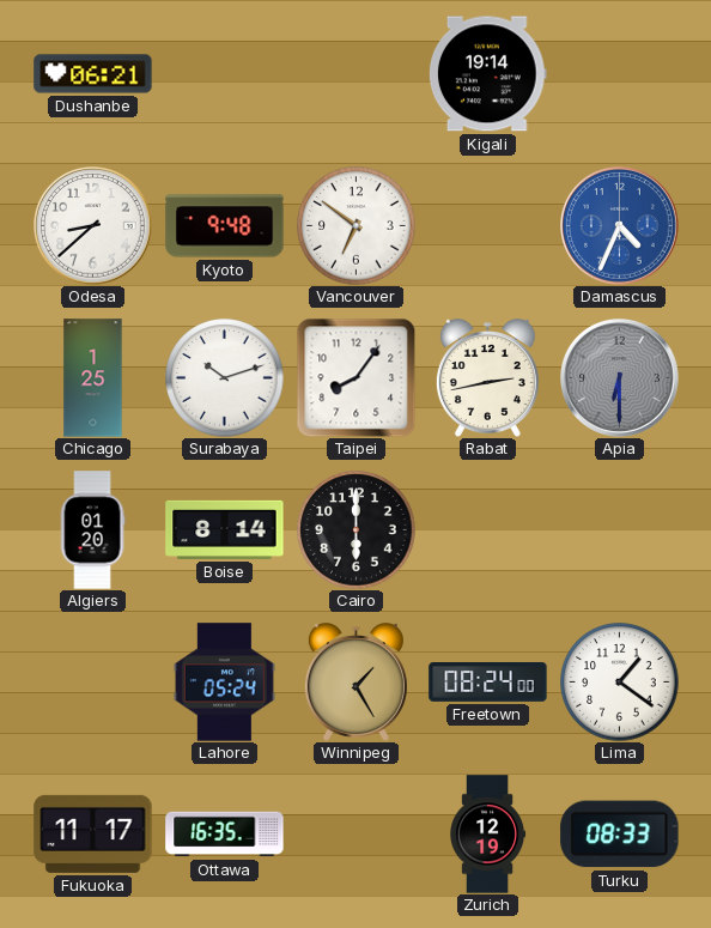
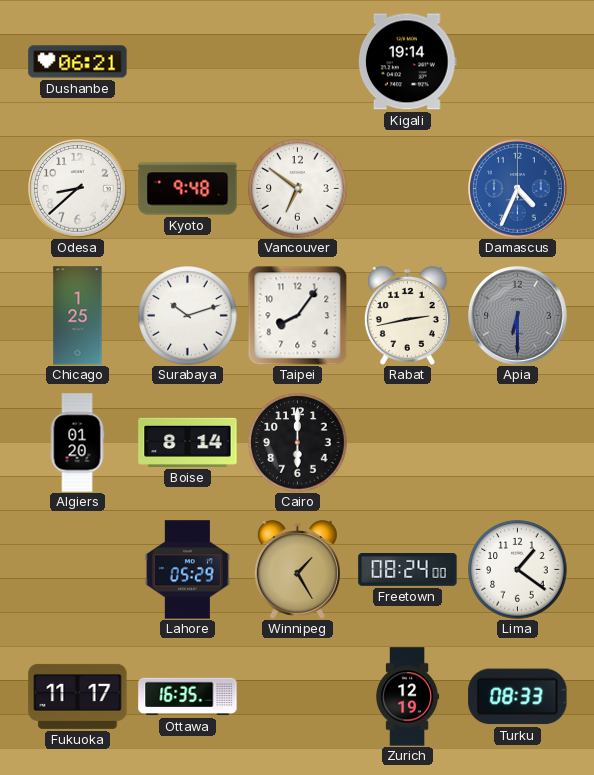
Lahore: 05:24 -> 05:29
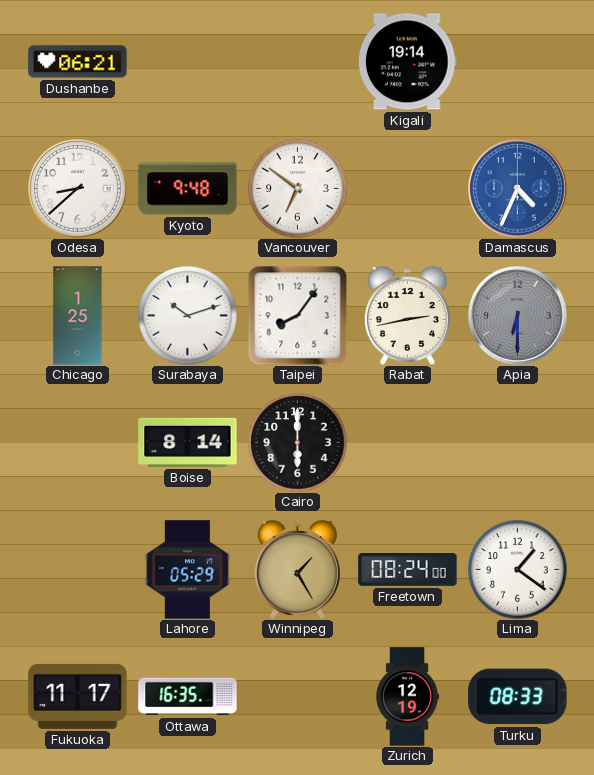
Algiers: 01:20 -> none
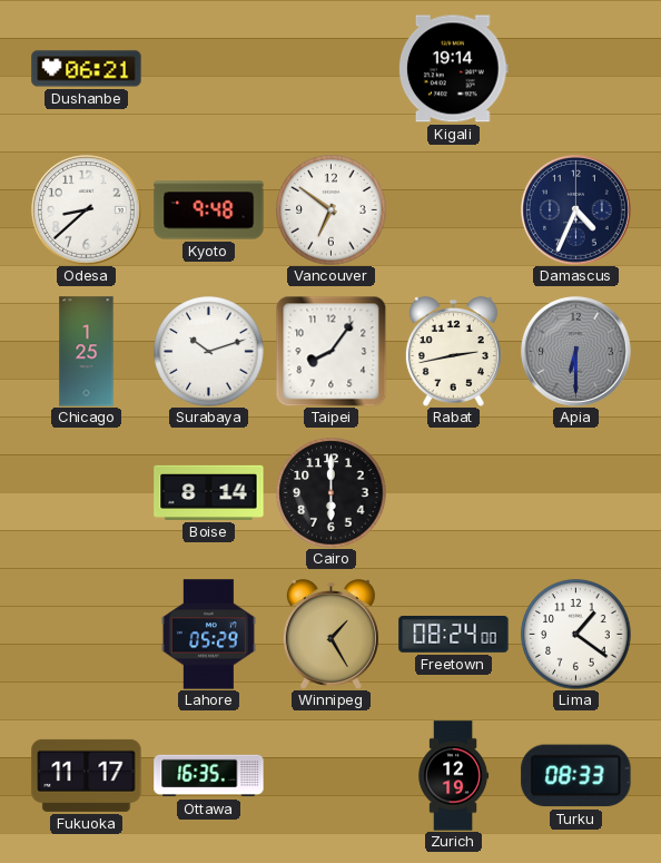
Damascus dial: blue -> navy
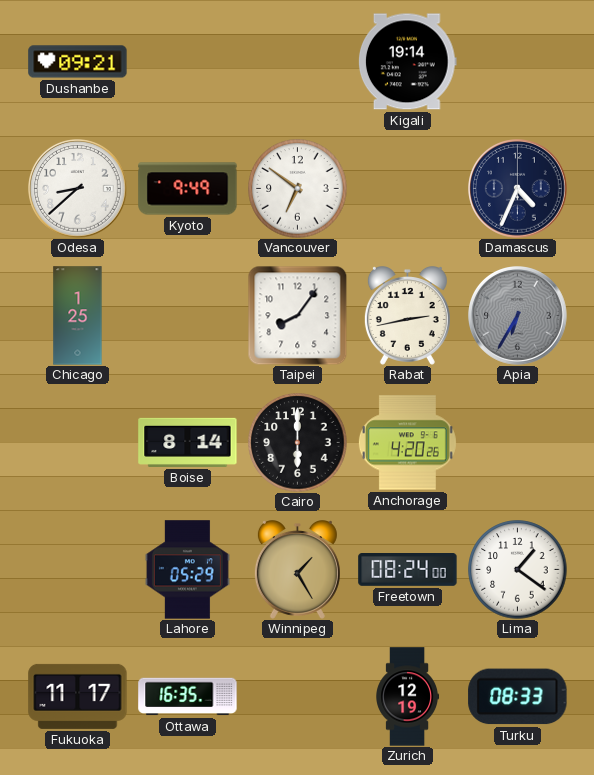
Dushanbe: 06:21 -> 09:21
Kyoto: 9:48 -> 9:49
Surabaya: 10:12 -> none
Apia: 6:30 -> 6:35
Anchorage: none -> 4:20
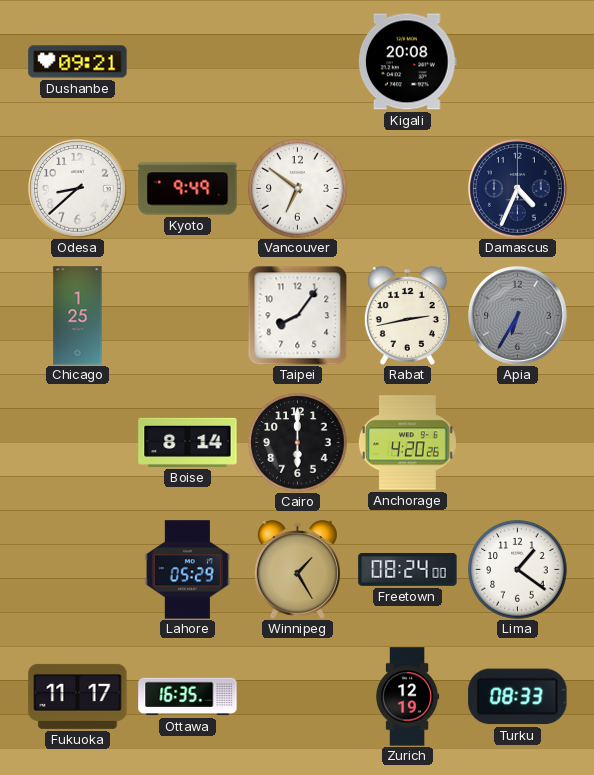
Kigali: 19:14 -> 20:08
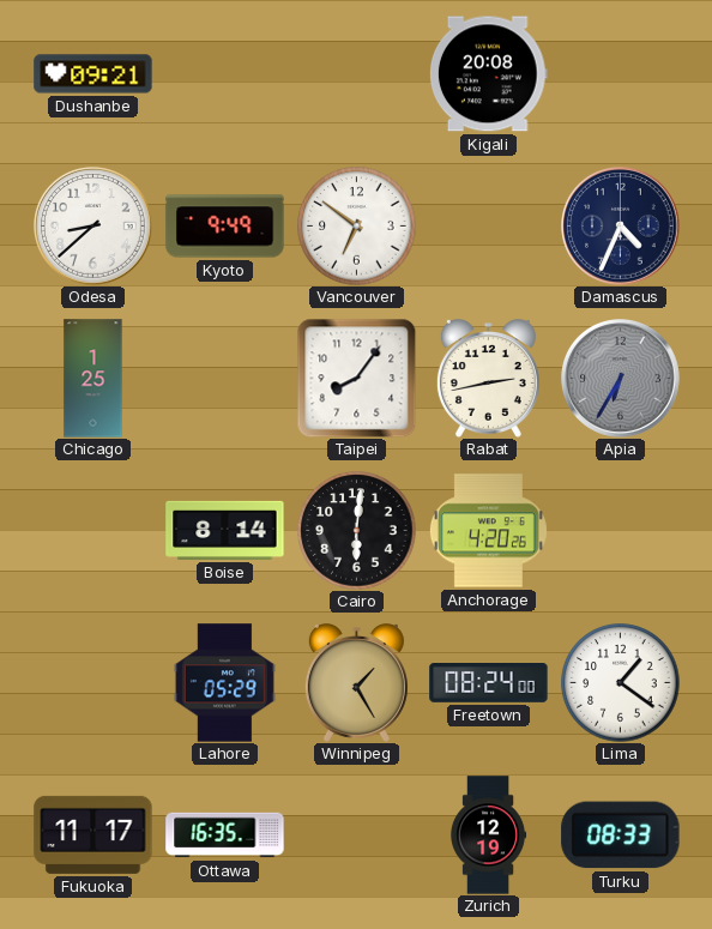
Cairo: 6:00 -> 6:01
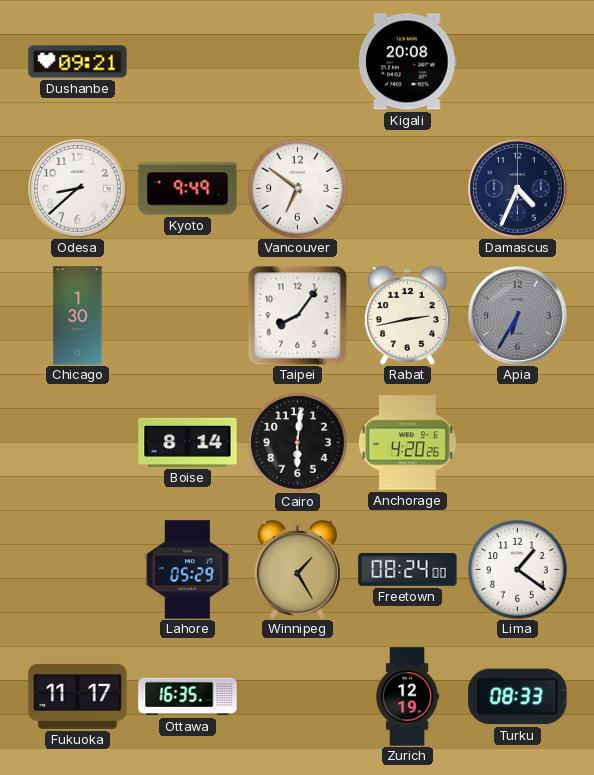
Chicago: 1:25 -> 1:30
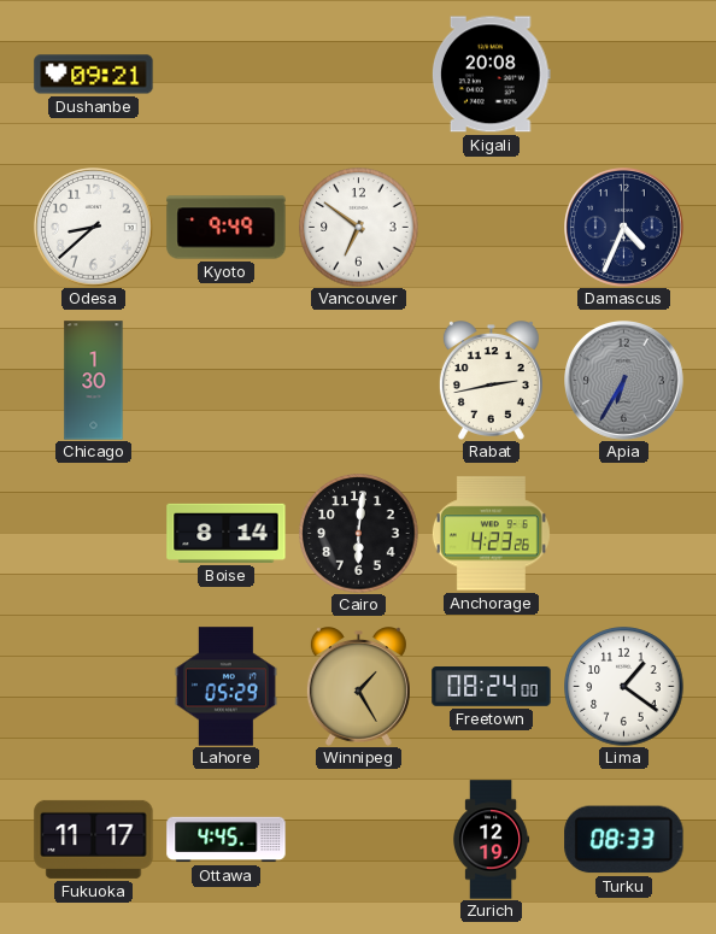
Taipei: 8:06 -> none
Anchorage: 4:20 -> 4:23
Ottawa: 16:35 -> 4:45
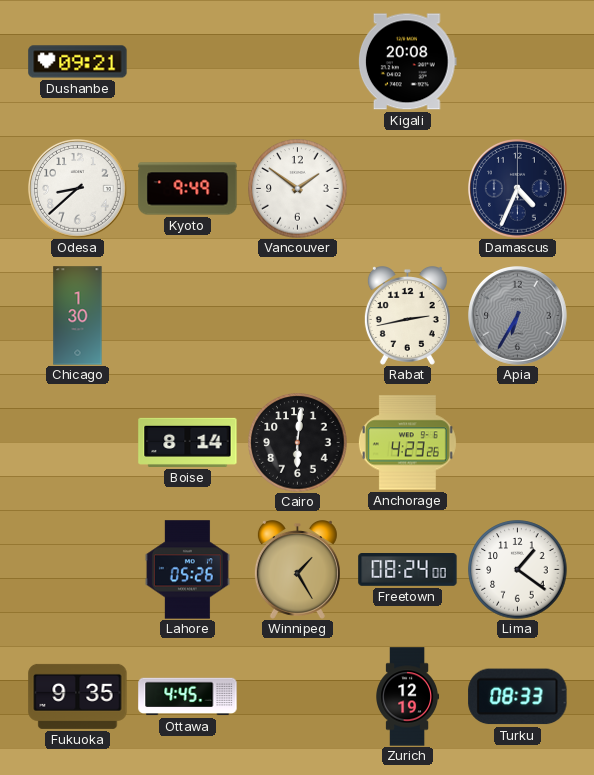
Vancouver: 6:51 -> 1:51
Lahore: 05:29 -> 05:26
Fukuoka: 11:17 -> 9:35
